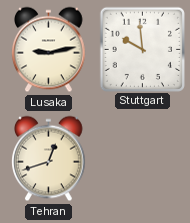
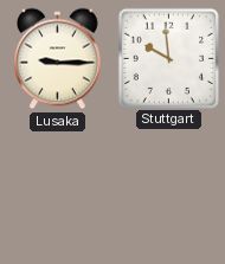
Lusaka: 9:13 -> 9:15
Tehran: 12:42 -> none
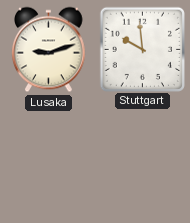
Lusaka: 9:15 -> 9:12
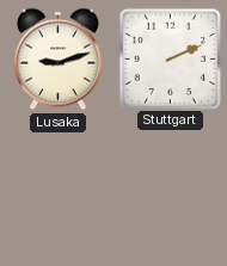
Stuttgart: 9:59 -> 2:11
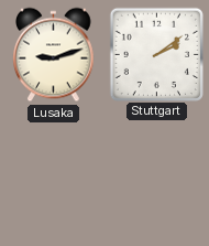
Stuttgart: 2:11 -> 2:09
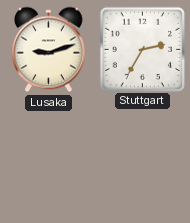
Stuttgart: 2:09 -> 2:35
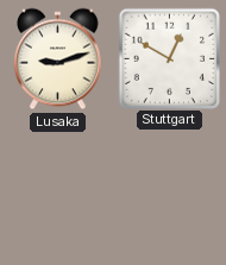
Stuttgart: 2:35 -> 12:50
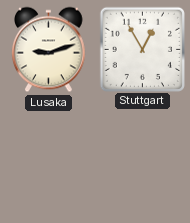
Stuttgart: 12:50 -> 12:55
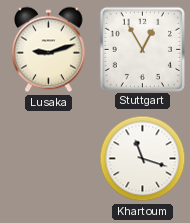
Khartoum: none -> 11:18
